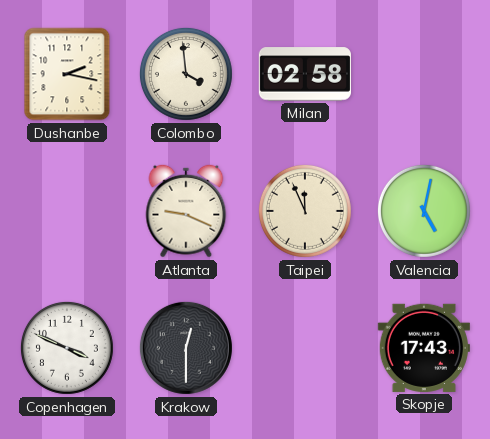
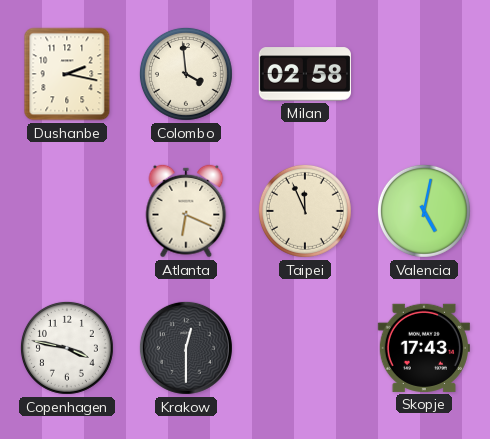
Atlanta: 9:19 -> 6:19
Copenhagen: 3:49 -> 3:47
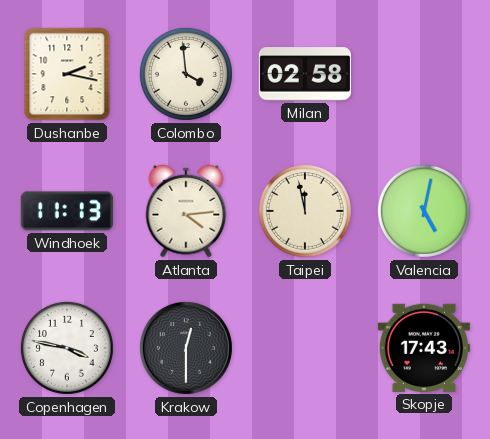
Windhoek: none -> 11:13
Atlanta: 6:19 -> 4:14
Taipei: 11:56 -> 11:58
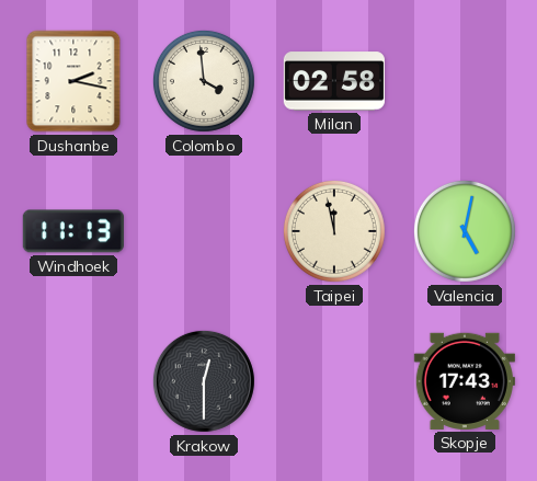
Atlanta: 4:14 -> none
Copenhagen: 3:47 -> none
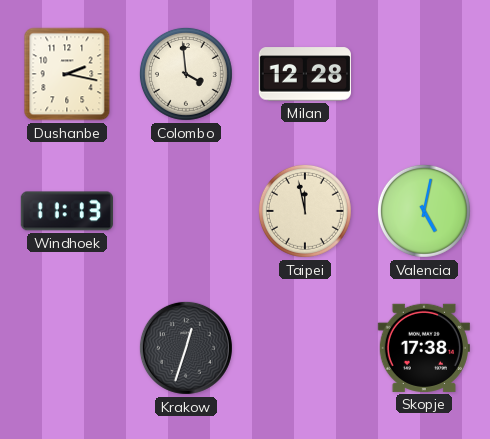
Milan: 02:58 -> 12:28
Krakow: 12:30 -> 12:33
Skopje: 17:43 -> 17:38
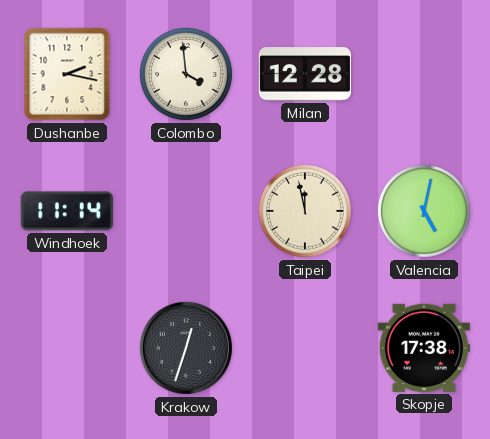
Windhoek: 11:13 -> 11:14
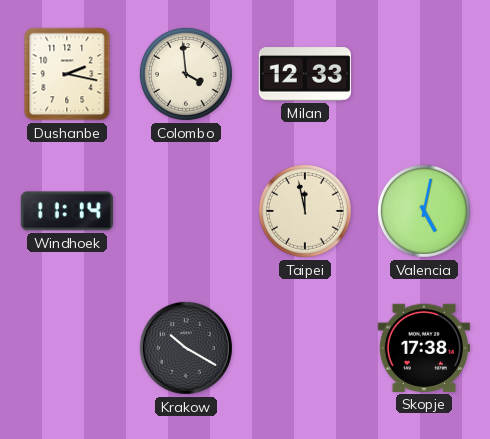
Milan: 12:28 -> 12:33
Krakow: 12:33 -> 10:20
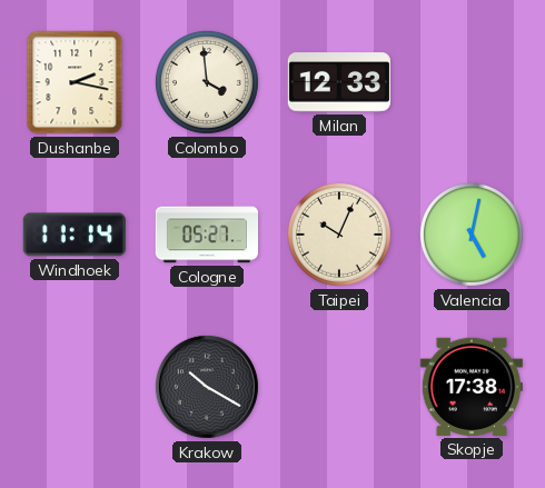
Cologne: none -> 05:27
Taipei: 11:58 -> 10:04
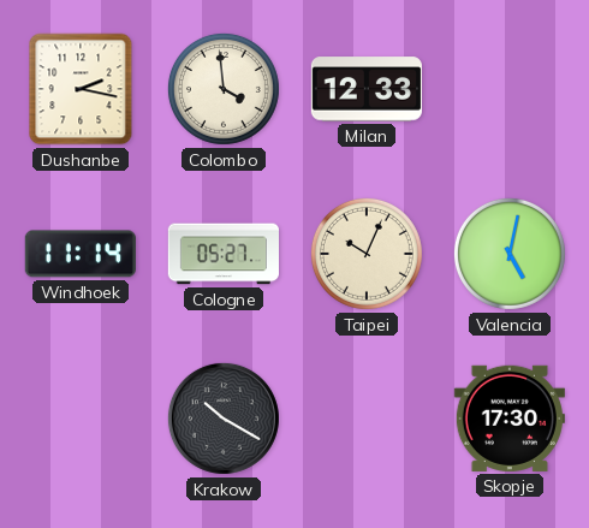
Skopje: 17:38 -> 17:30
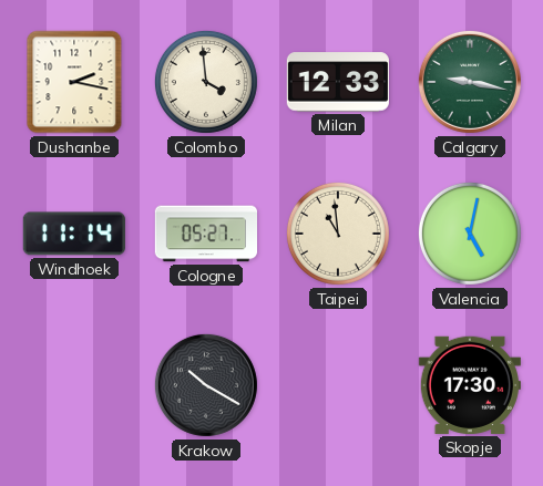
Calgary: none -> 9:17
Taipei: 10:04 -> 10:59
